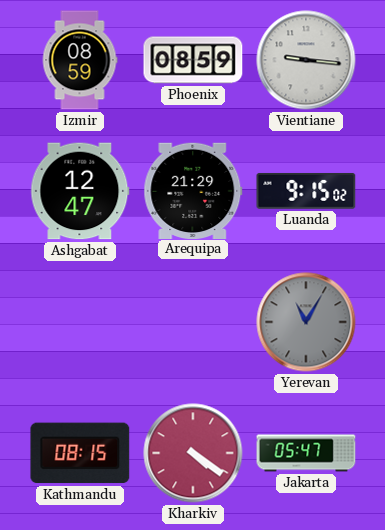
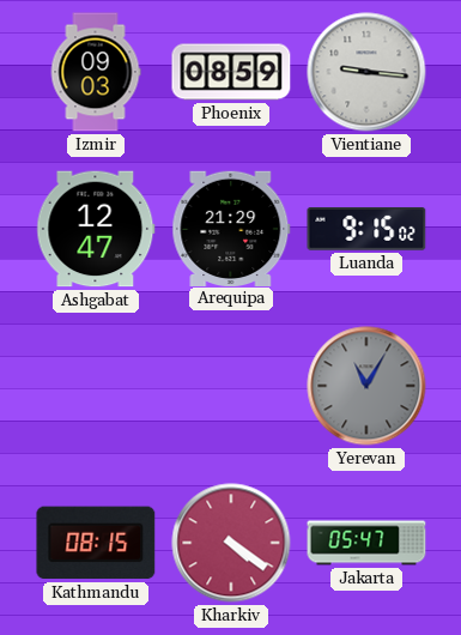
Izmir: 08:59 -> 09:03
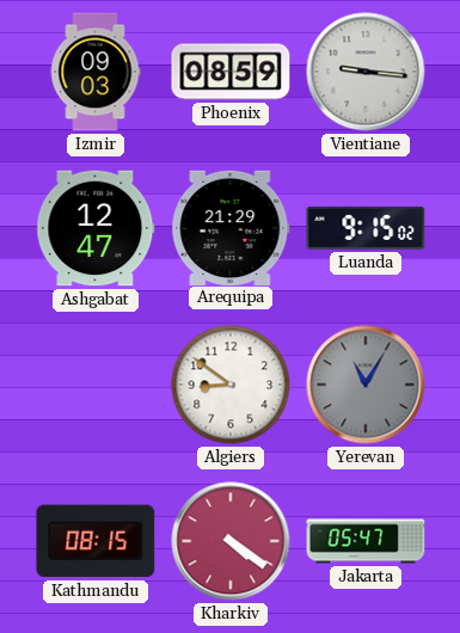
Algiers: none -> 8:51
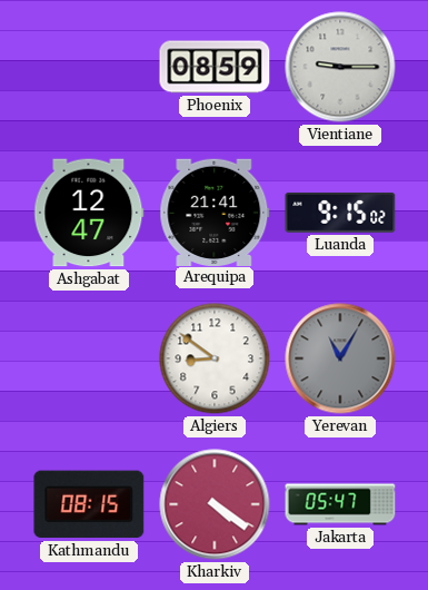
Izmir: 09:03 -> none
Vientiane: 9:16 -> 9:15
Arequipa: 21:29 -> 21:41
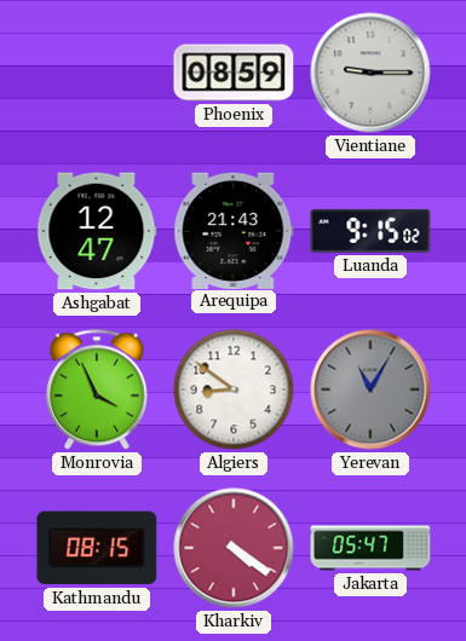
Arequipa: 21:41 -> 21:43
Monrovia: none -> 3:56
